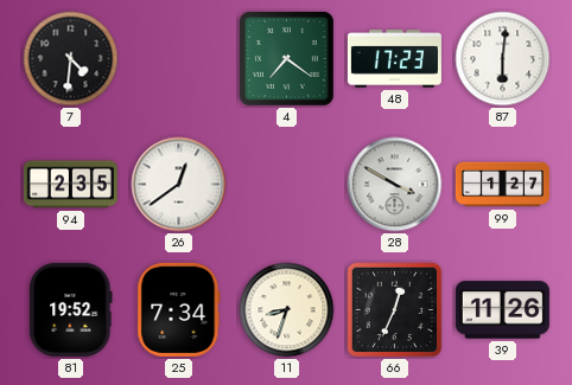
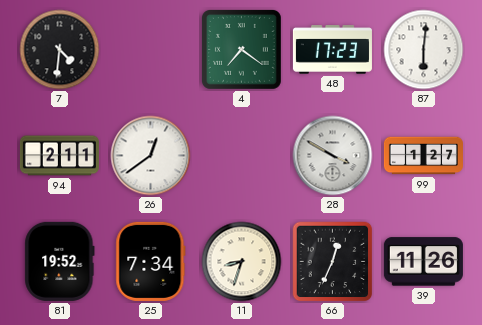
94: 2:35 -> 2:11
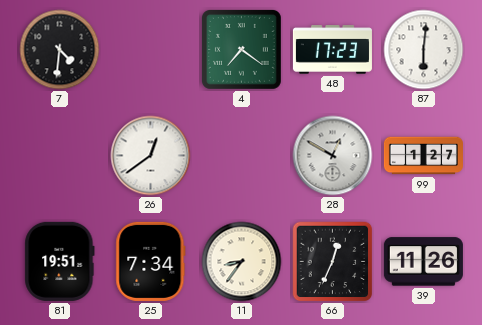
94: 2:11 -> none
28: 3:50 -> 12:50
81: 19:52 -> 19:51
11: 8:33 -> 8:36
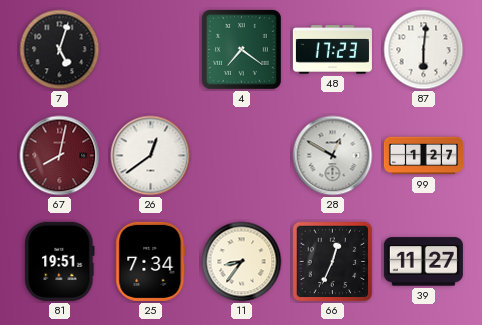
7: 4:31 -> 5:03
67: none -> 8:02
39: 11:26 -> 11:27
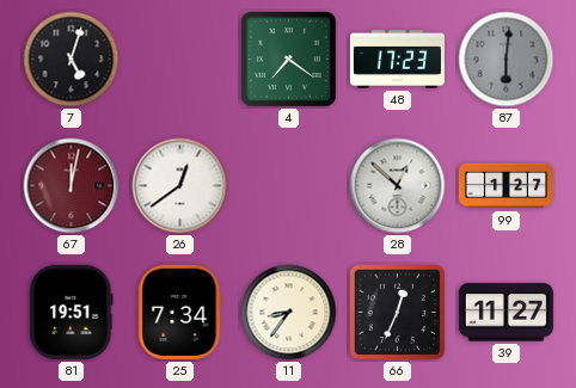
87 dial: white -> grey
67: 8:02 -> 12:02
28: 12:50 -> 12:52
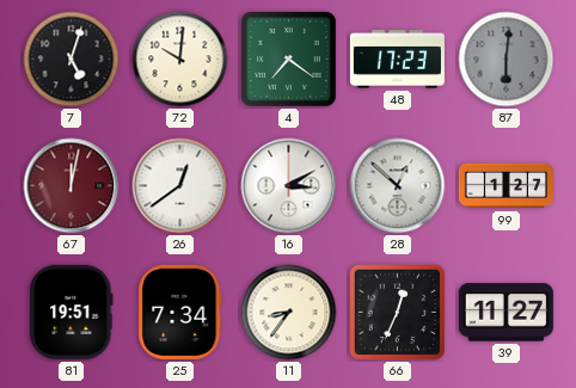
72: none -> 10:01
16: none -> 3:10
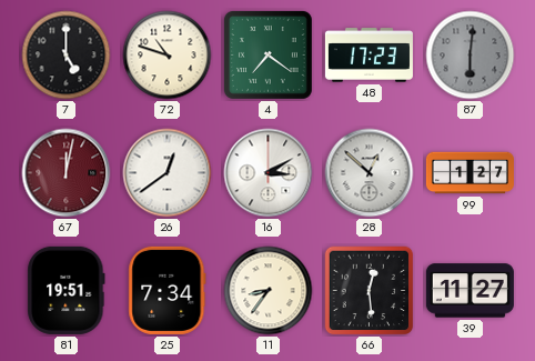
7: 5:03 -> 5:00
72: 10:01 -> 10:48
66: 12:34 -> 12:29
